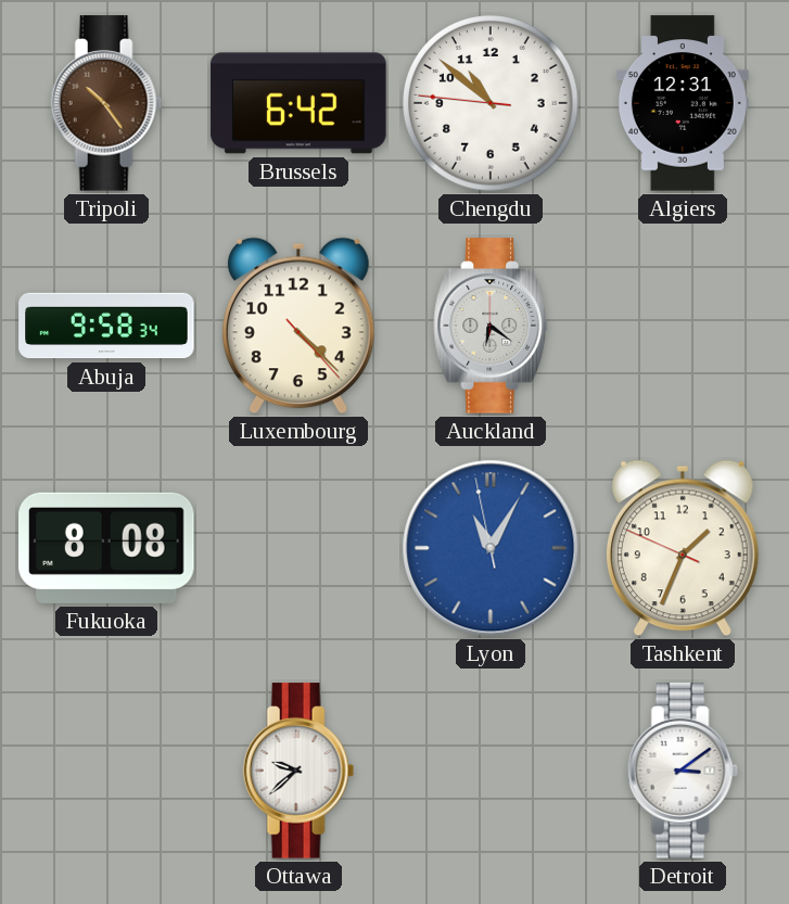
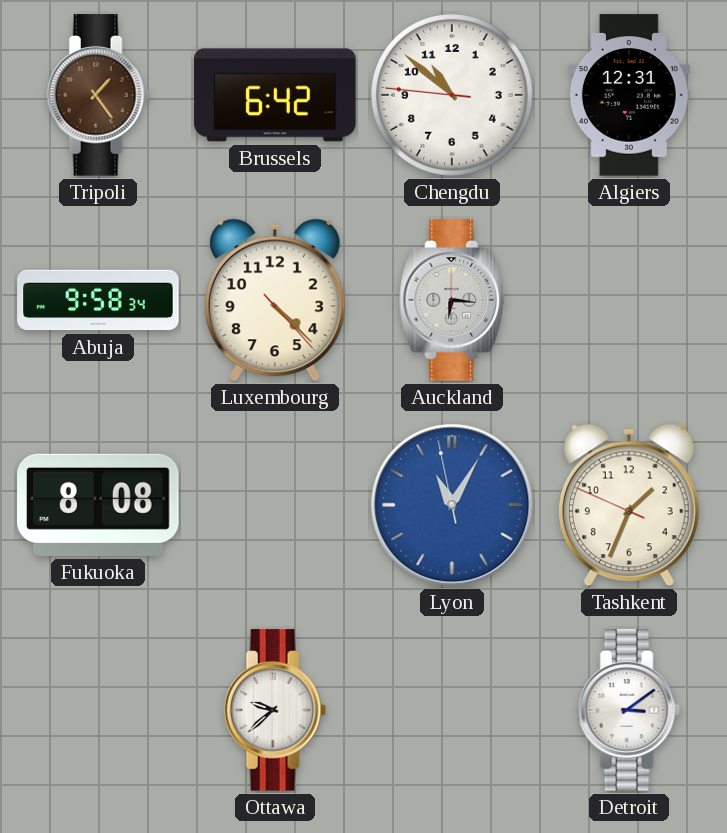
Tripoli: 10:24 -> 1:24
Auckland: 6:21 -> 6:16
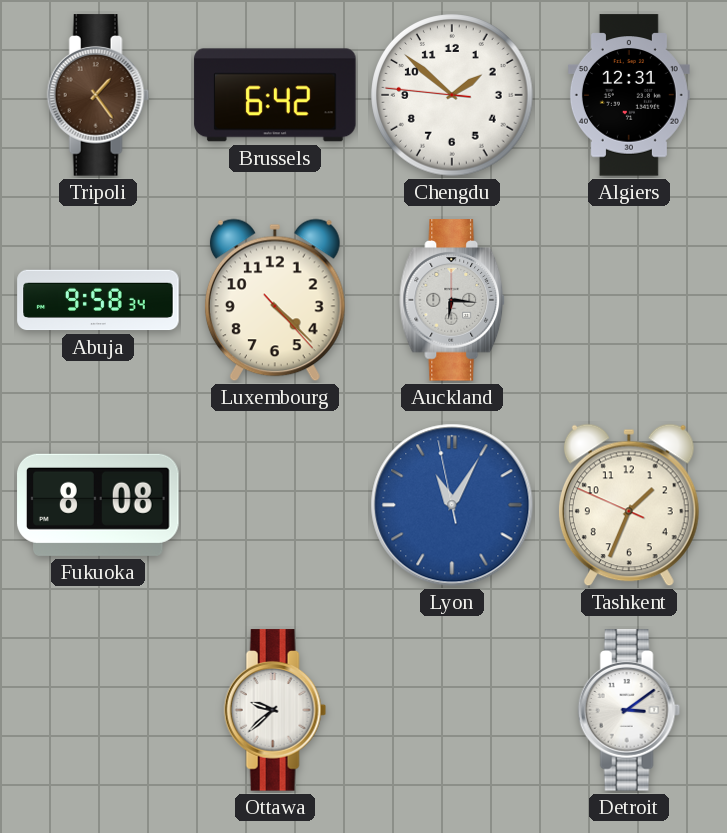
Chengdu: 10:51 -> 1:51
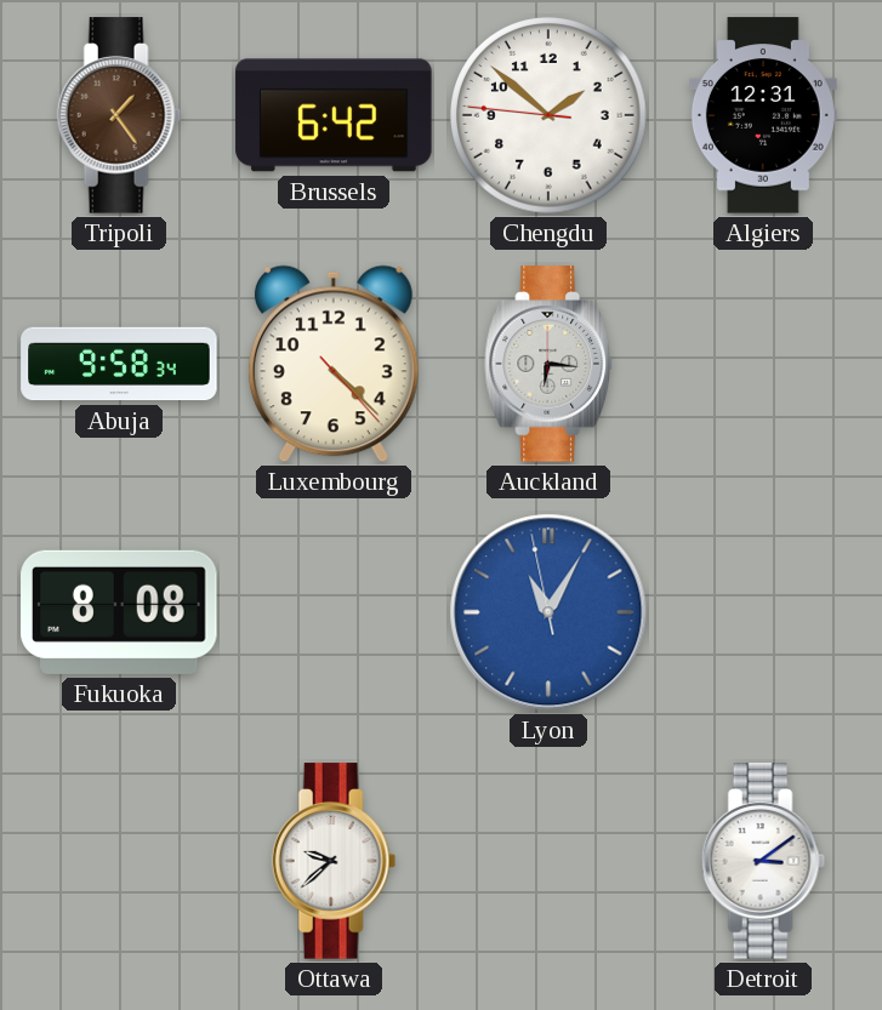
Tashkent: 1:33 -> none
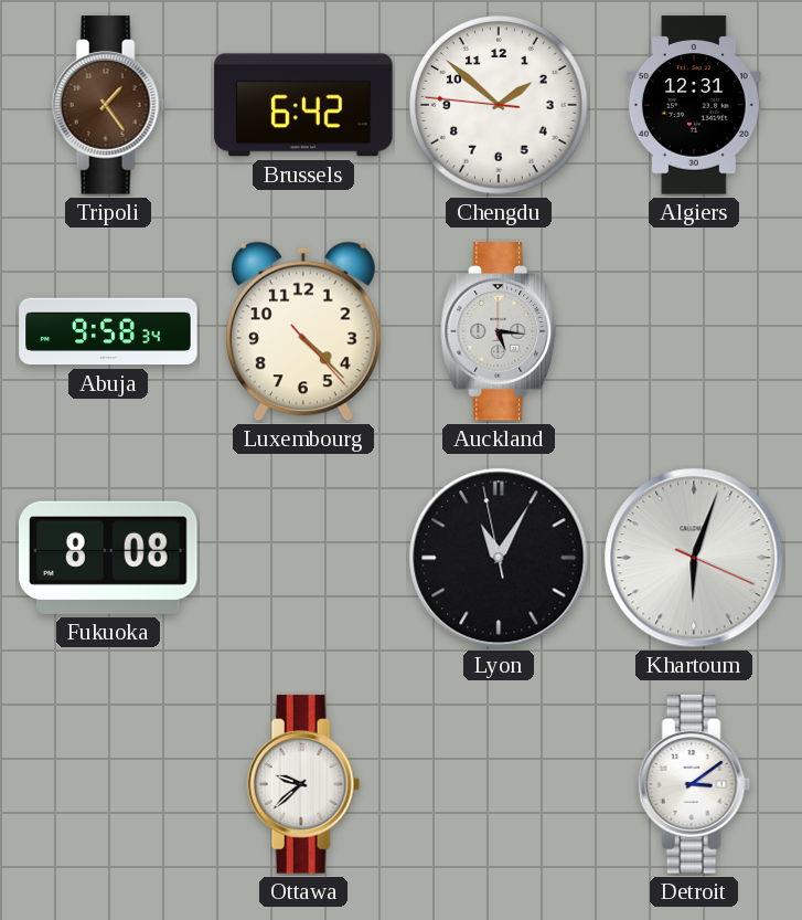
Auckland: 6:16 -> 5:16
Lyon dial: blue -> black
Khartoum: none -> 6:03
